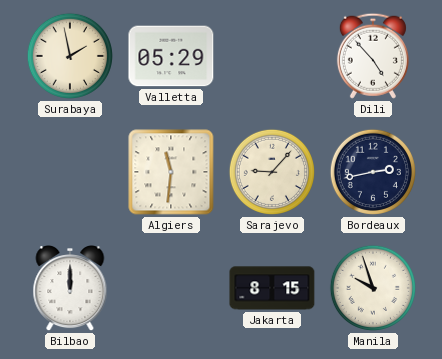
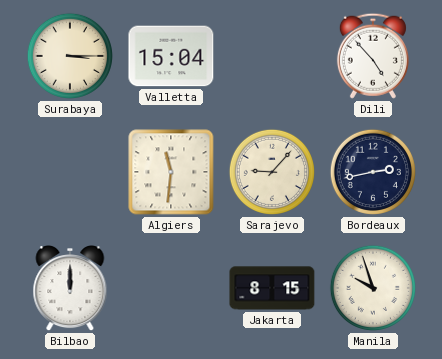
Surabaya: 1:58 -> 3:15
Valletta: 05:29 -> 15:04
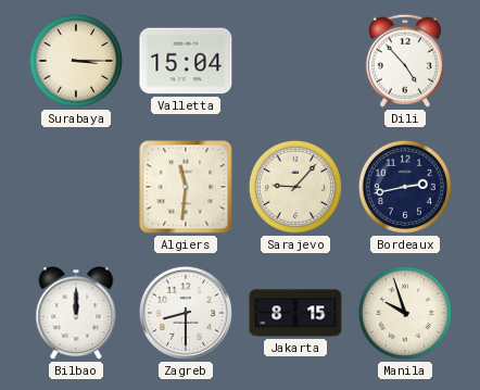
Zagreb: none -> 8:30
